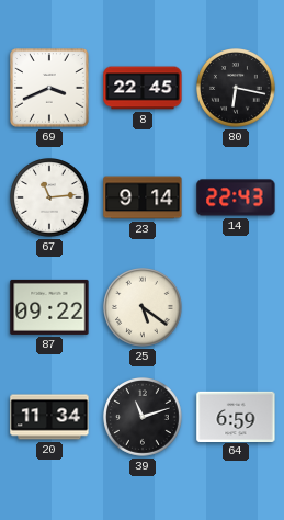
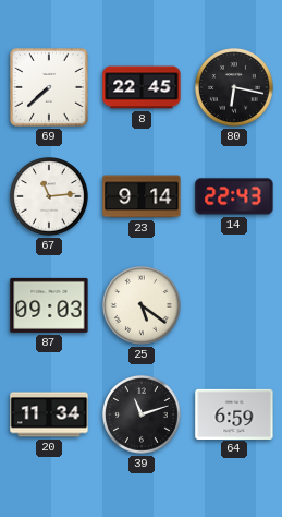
69: 3:41 -> 7:38
87: 09:22 -> 09:03
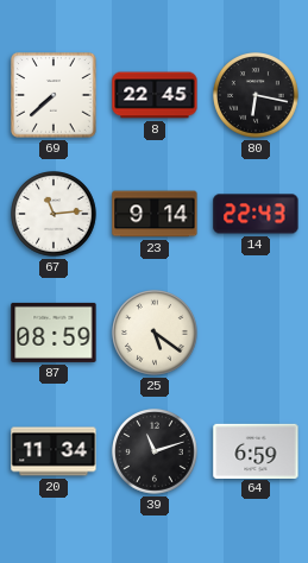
87: 09:03 -> 08:59
